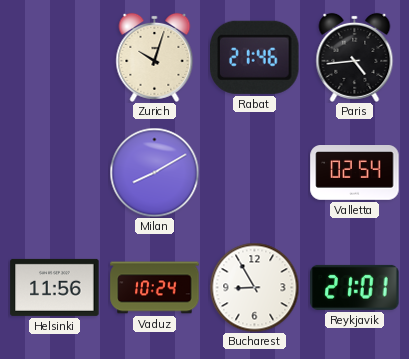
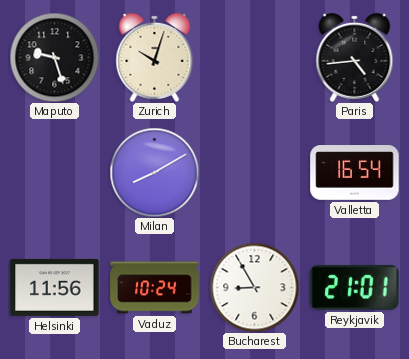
Maputo: none -> 9:27
Rabat: 21:46 -> none
Valletta: 02:54 -> 16:54
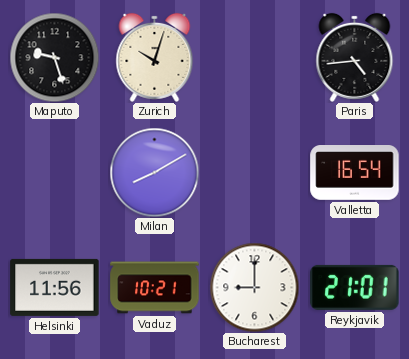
Vaduz: 10:24 -> 10:21
Bucharest: 8:55 -> 9:00
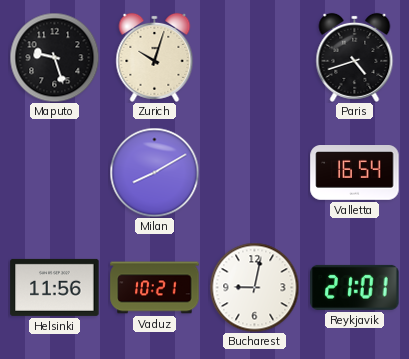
Paris: 4:44 -> 4:42
Bucharest: 9:00 -> 9:02
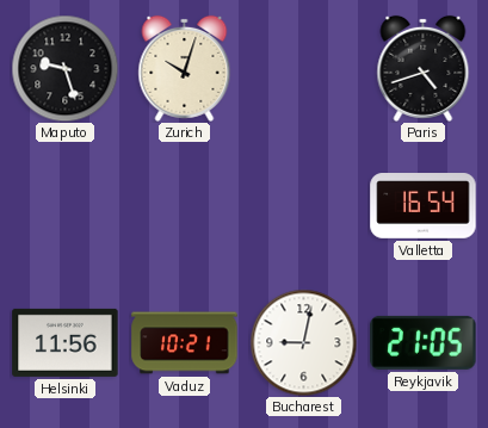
Milan: 8:10 -> none
Reykjavik: 21:01 -> 21:05
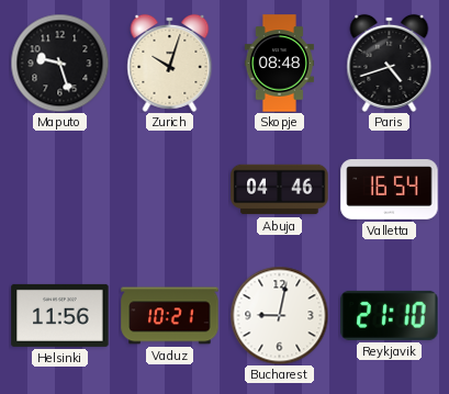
Skopje: none -> 08:48
Abuja: none -> 04:46
Reykjavik: 21:05 -> 21:10
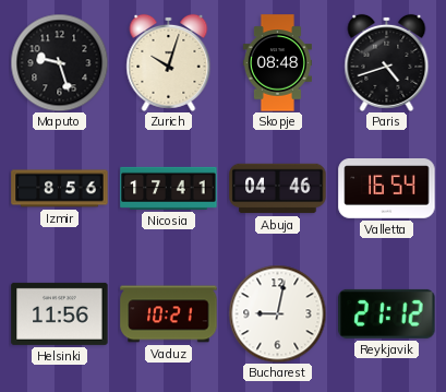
Izmir: none -> 8:56
Nicosia: none -> 17:41
Reykjavik: 21:10 -> 21:12
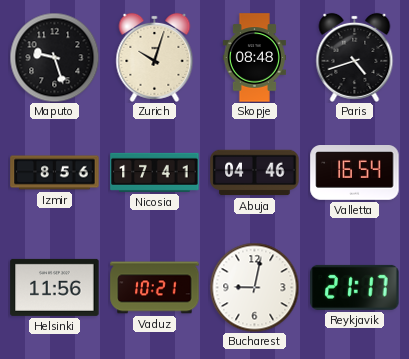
Reykjavik: 21:12 -> 21:17
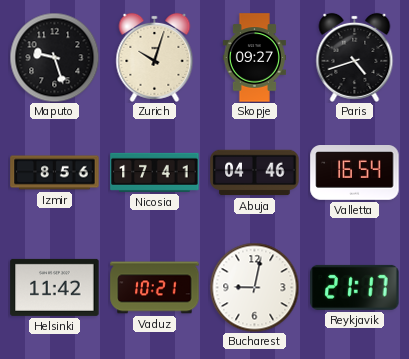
Skopje: 08:48 -> 09:27
Helsinki: 11:56 -> 11:42
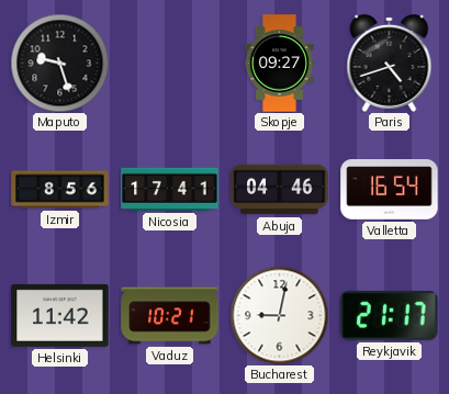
Zurich: 10:03 -> none
